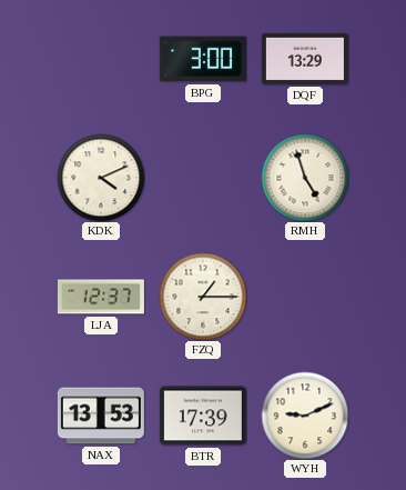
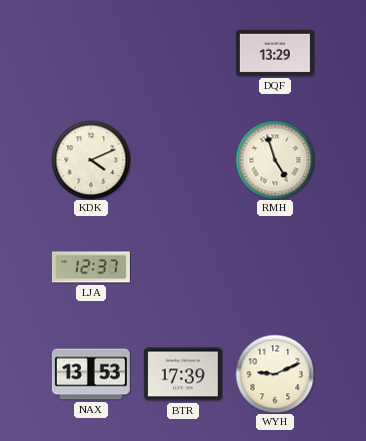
BPG: 3:00 -> none
FZQ: 1:15 -> none
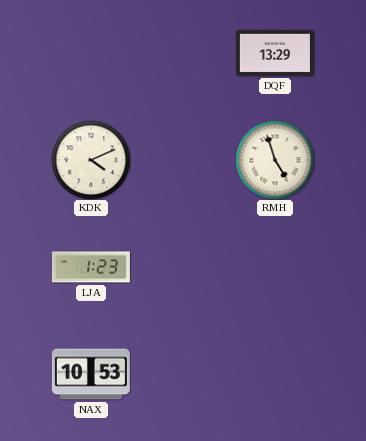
LJA: 12:37 -> 1:23
NAX: 13:53 -> 10:53
BTR: 17:39 -> none
WYH: 9:11 -> none
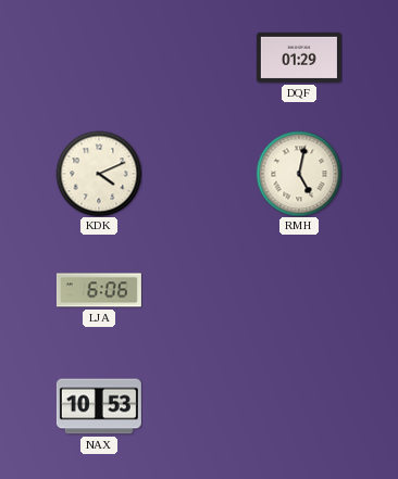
DQF: 13:29 -> 01:29
RMH: 4:57 -> 5:02
LJA: 1:23 -> 6:06
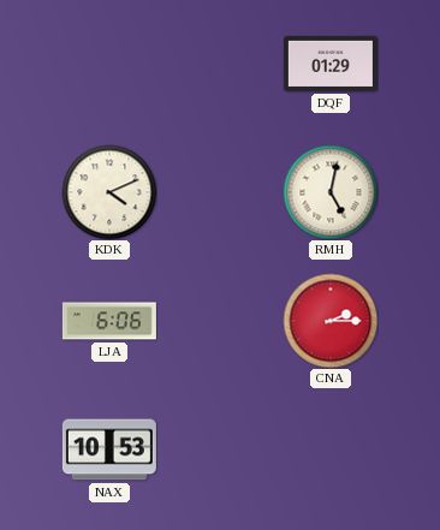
CNA: none -> 2:15
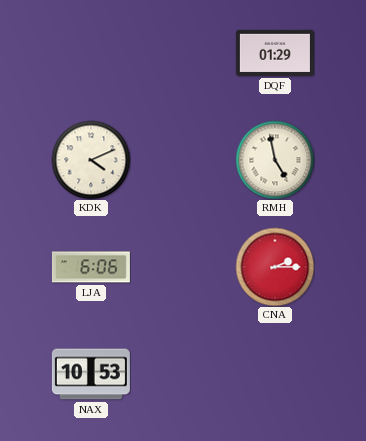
RMH: 5:02 -> 4:58
